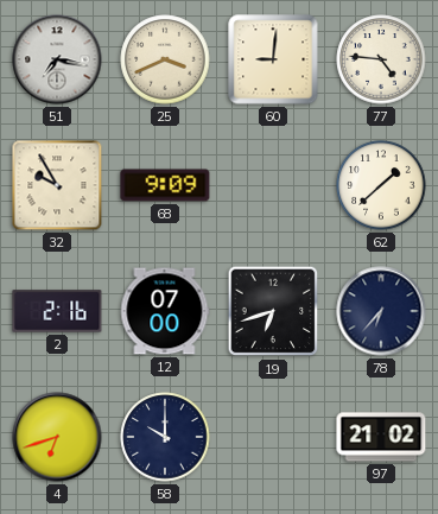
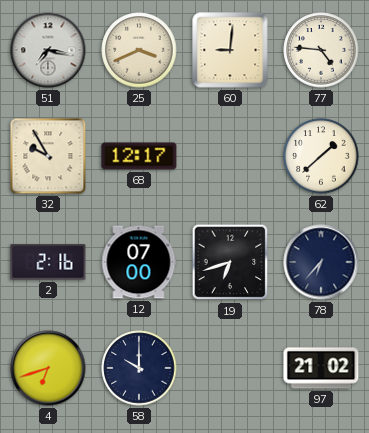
68: 9:09 -> 12:17
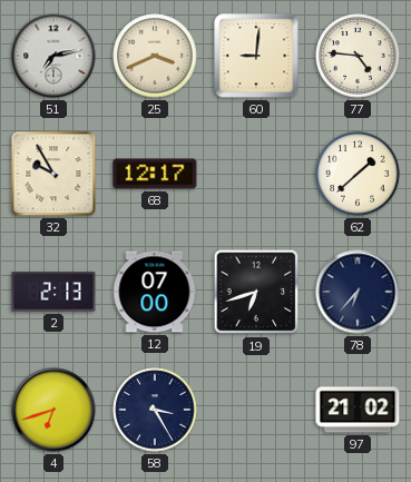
51: 7:17 -> 7:13
2: 2:16 -> 2:13
58: 10:00 -> 3:25
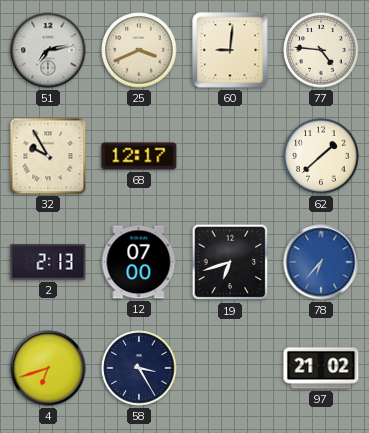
78 dial: navy -> blue
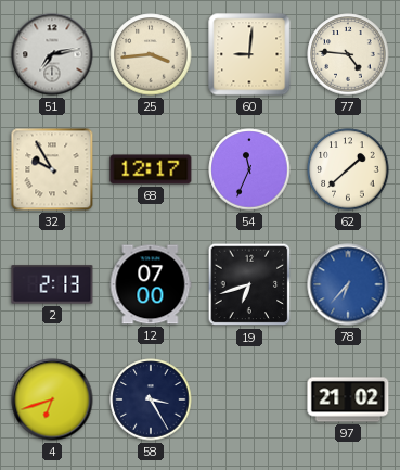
25: 3:41 -> 3:44
54: none -> 11:34
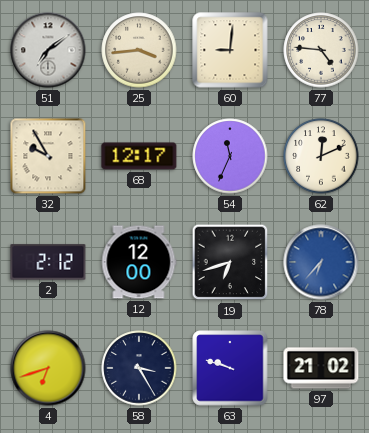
51: 7:13 -> 7:09
62: 1:38 -> 12:11
2: 2:13 -> 2:12
12: 07:00 -> 12:00
63: none -> 9:48
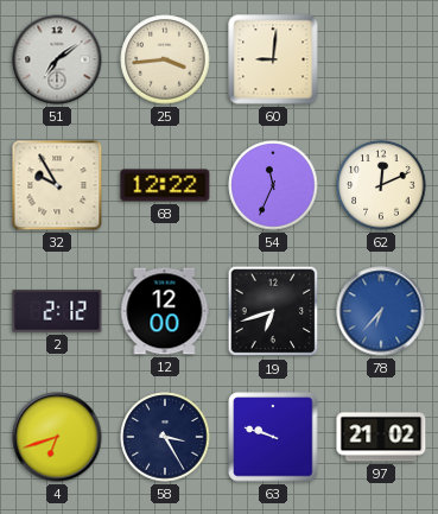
77: 4:46 -> none
68: 12:17 -> 12:22
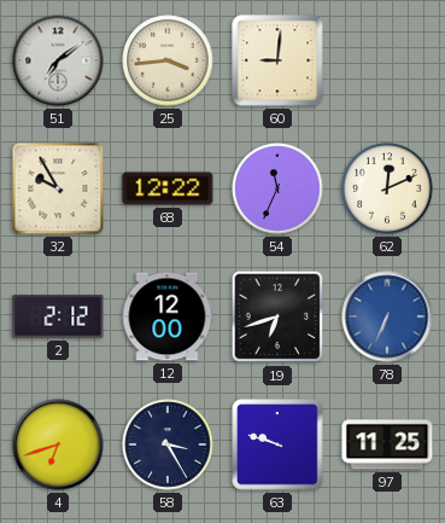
78: 6:37 -> 6:34
97: 21:02 -> 11:25
